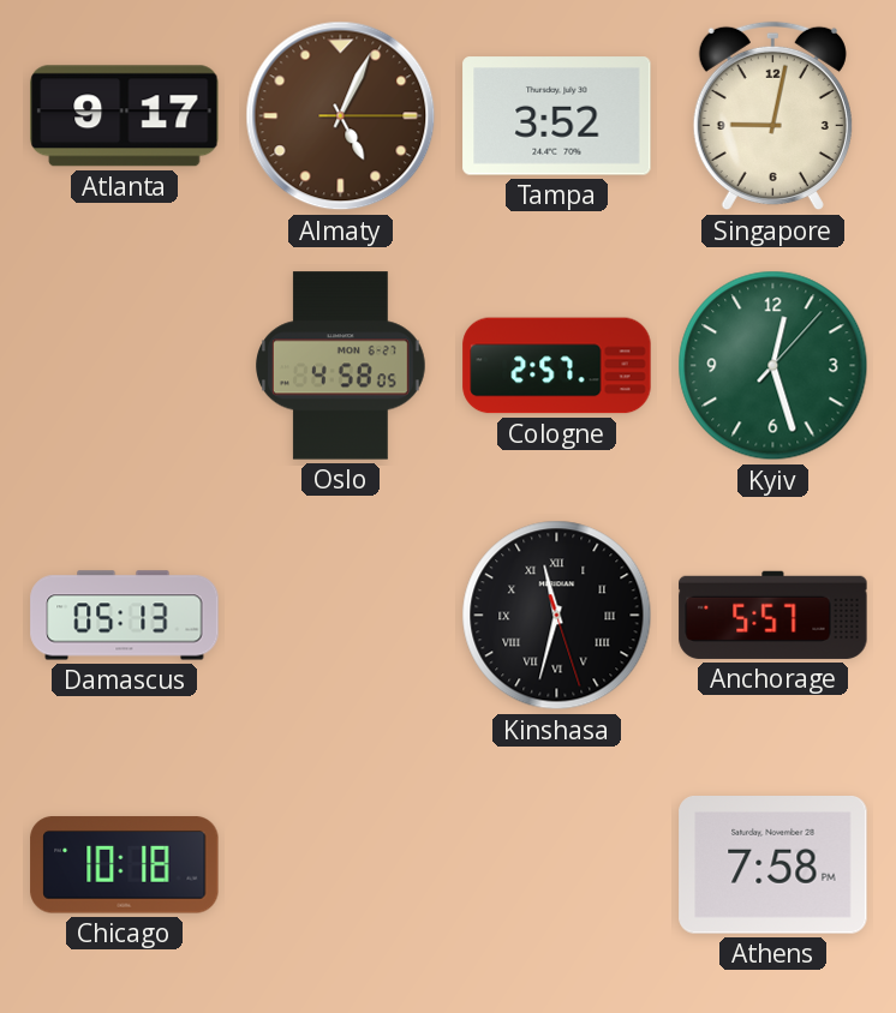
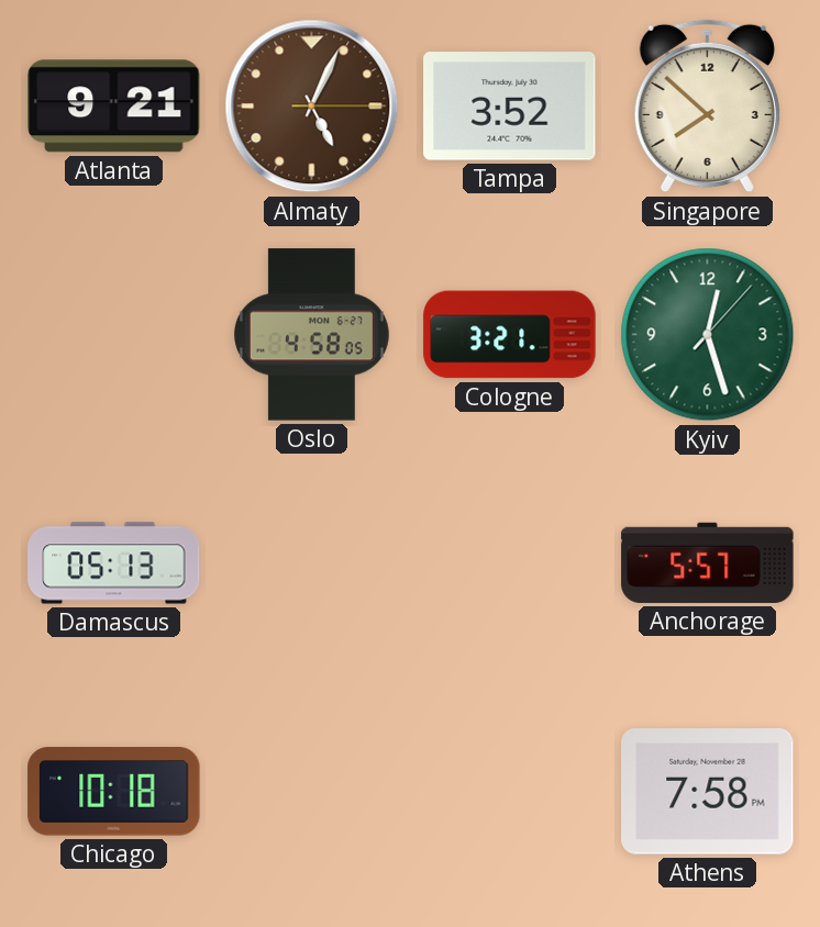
Atlanta: 9:17 -> 9:21
Singapore: 9:02 -> 7:52
Cologne: 2:57 -> 3:21
Kinshasa: 11:32 -> none
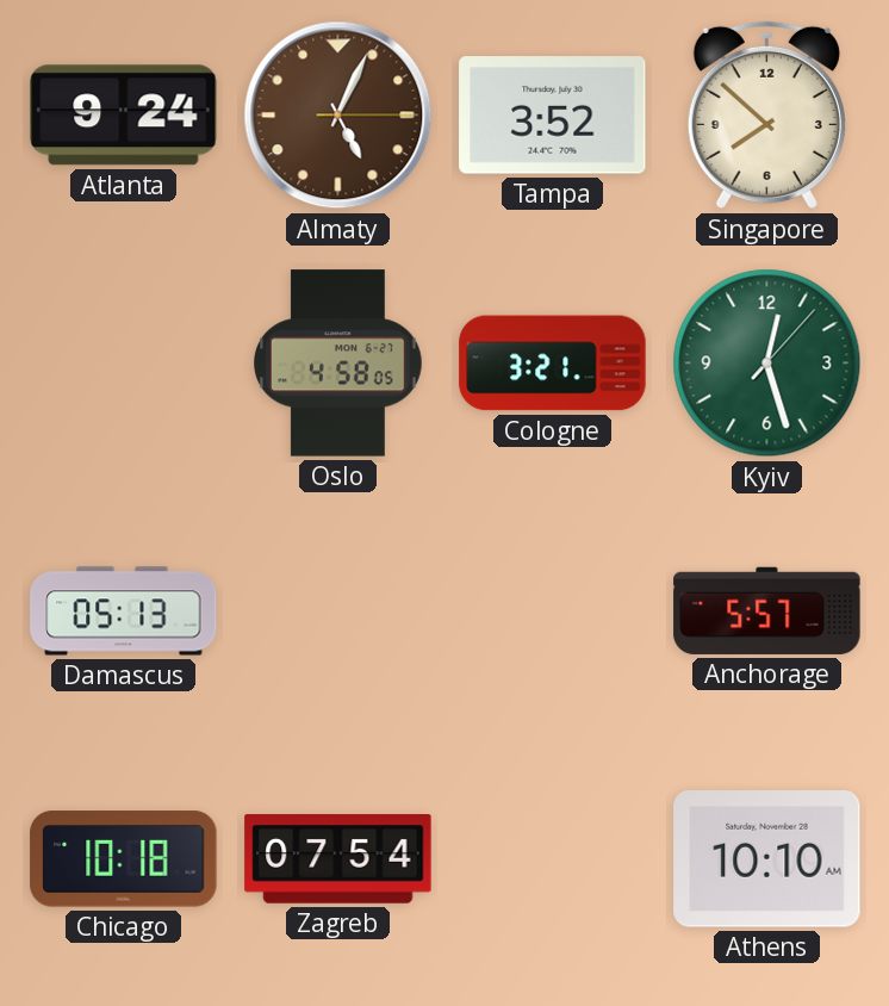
Atlanta: 9:21 -> 9:24
Zagreb: none -> 07:54
Athens: 7:58 -> 10:10
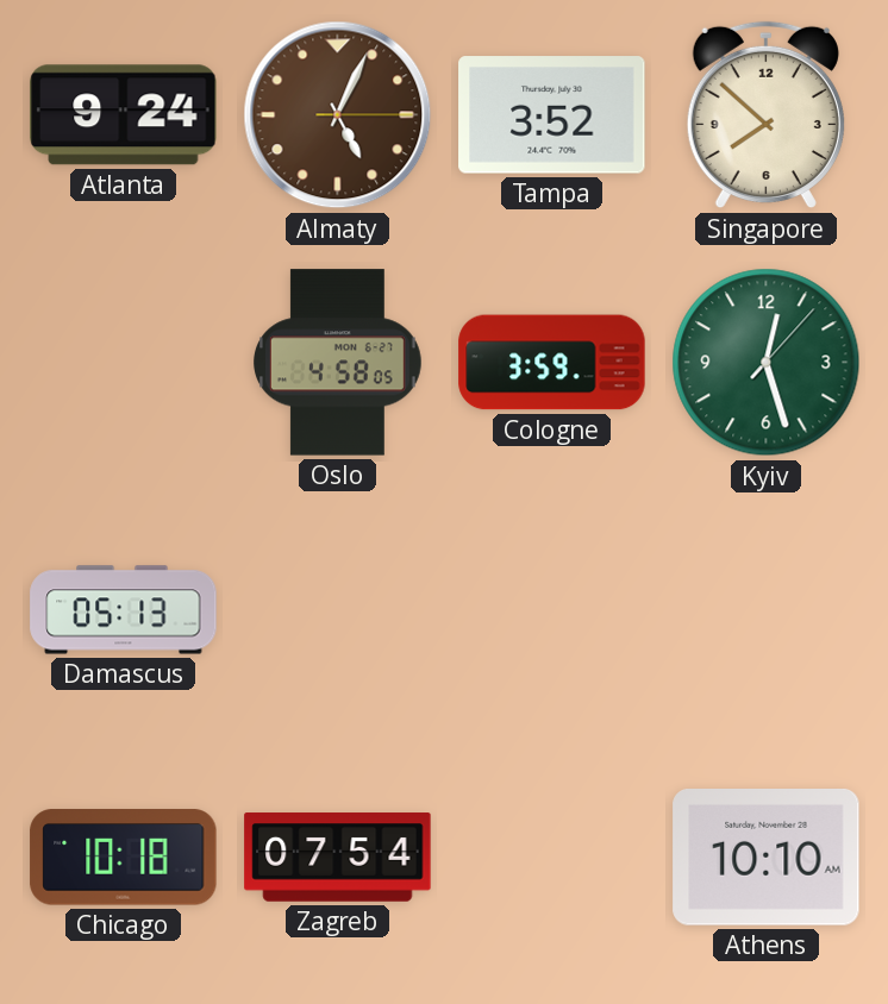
Cologne: 3:21 -> 3:59
Anchorage: 5:57 -> none
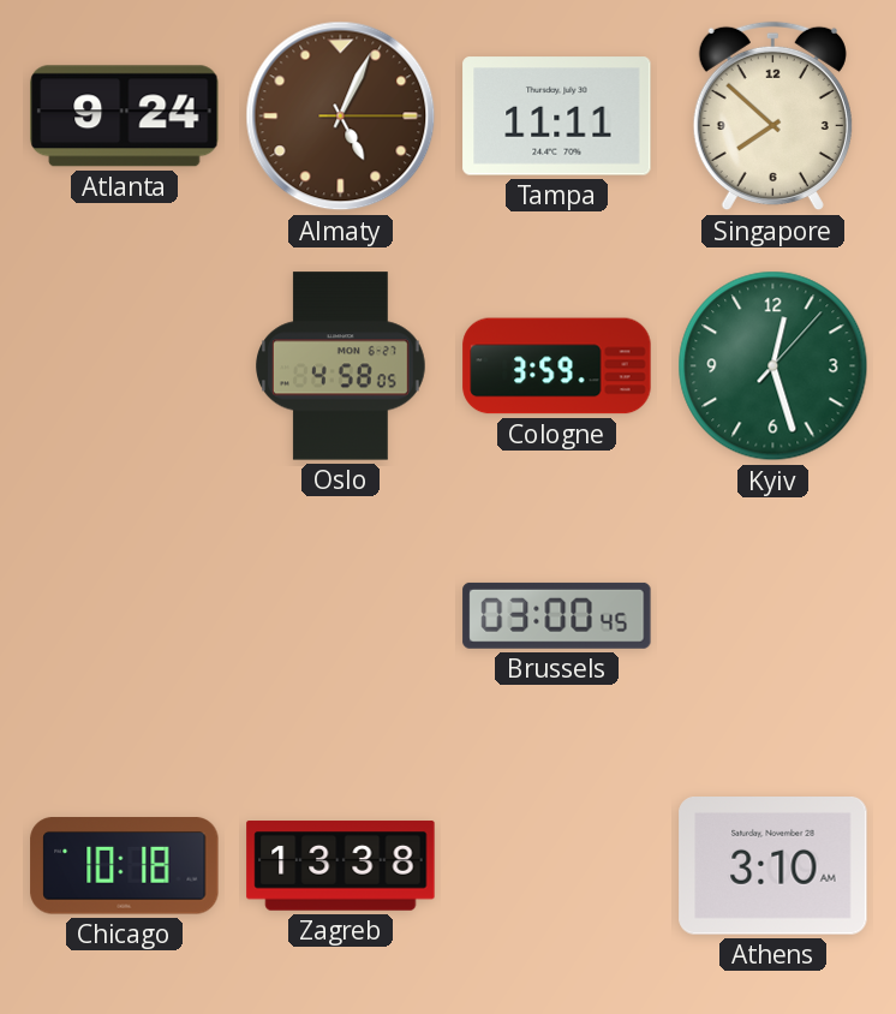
Tampa: 3:52 -> 11:11
Damascus: 05:13 -> none
Brussels: none -> 03:00
Zagreb: 07:54 -> 13:38
Athens: 10:10 -> 3:10
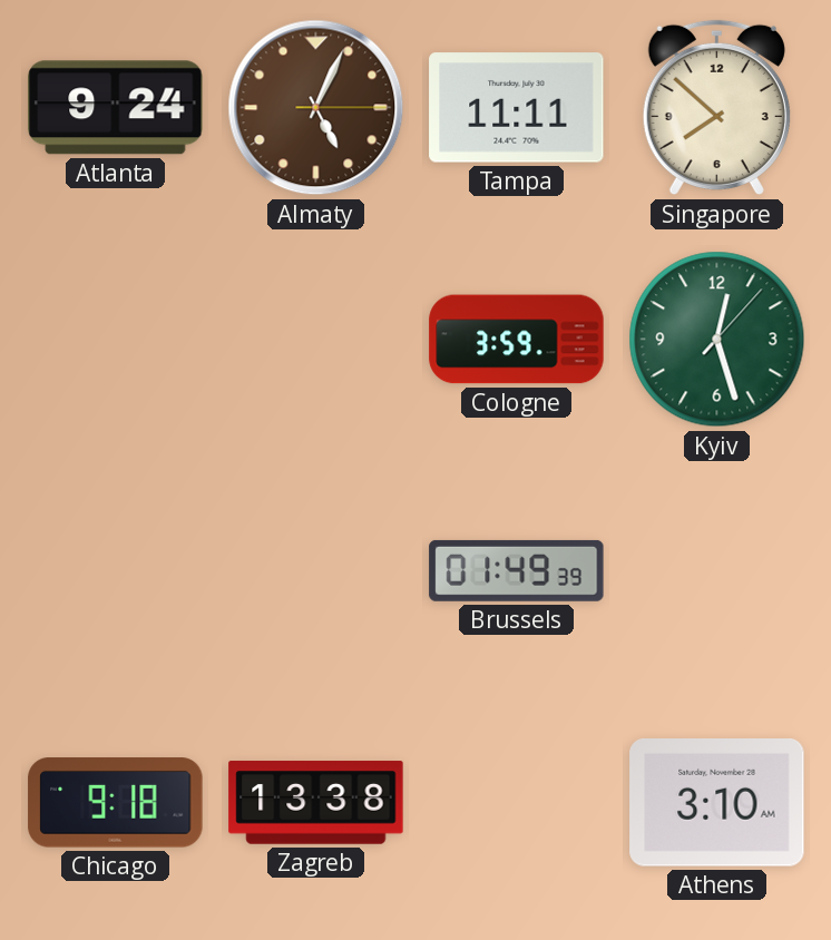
Oslo: 4:58 -> none
Brussels: 03:00 -> 01:49
Chicago: 10:18 -> 9:18
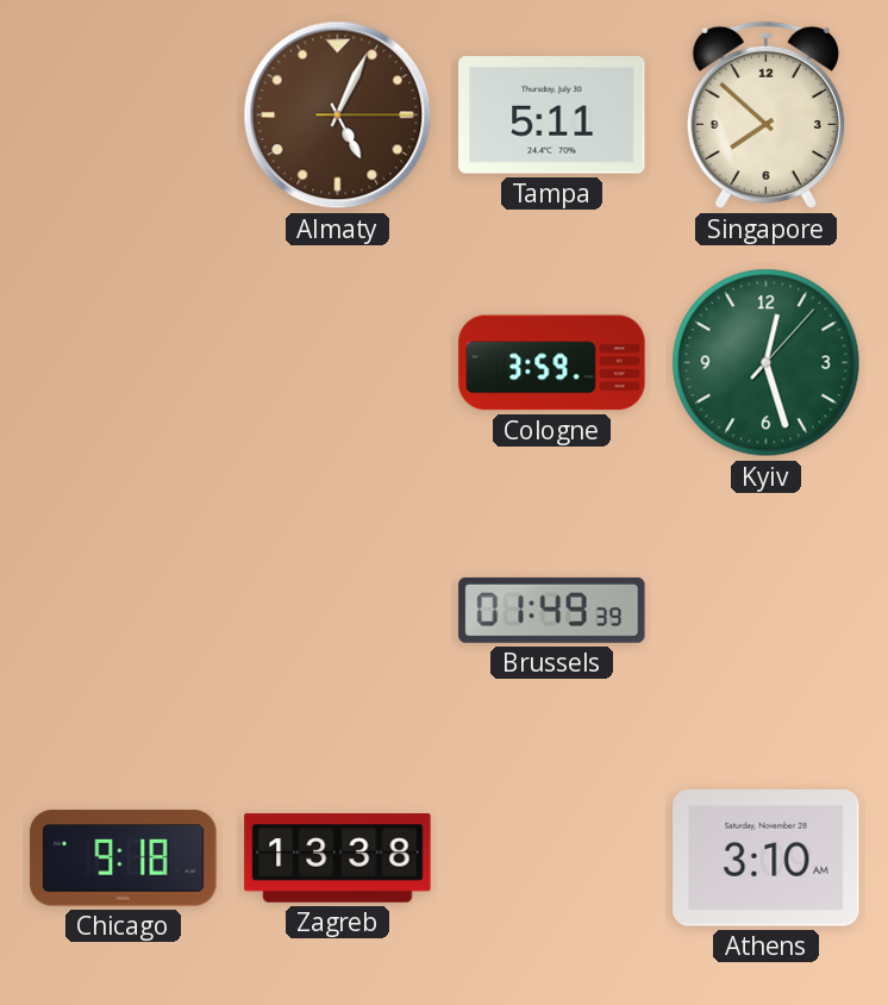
Atlanta: 9:24 -> none
Tampa: 11:11 -> 5:11
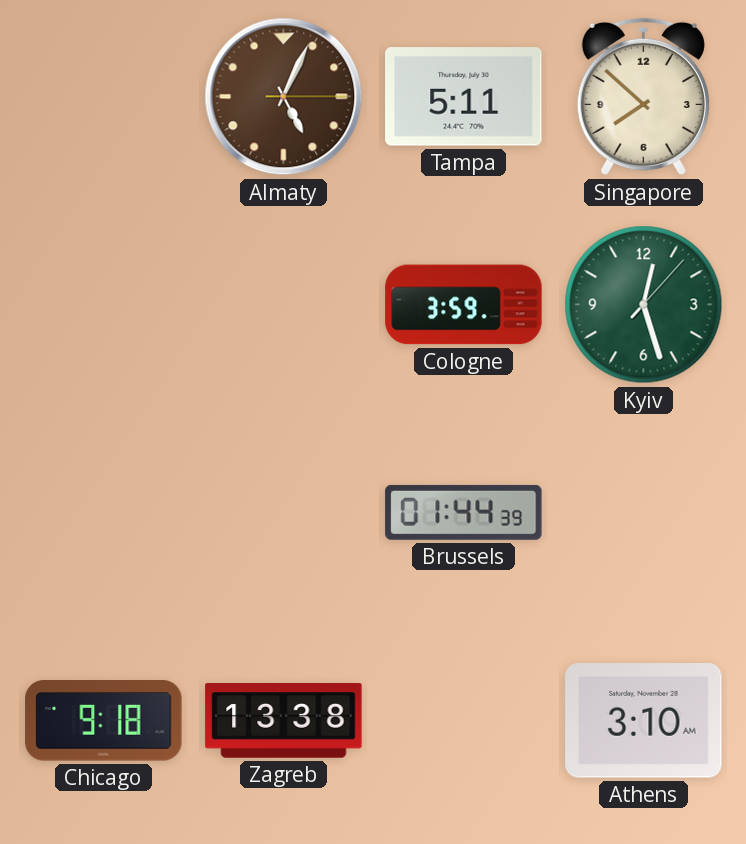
Brussels: 01:49 -> 01:44
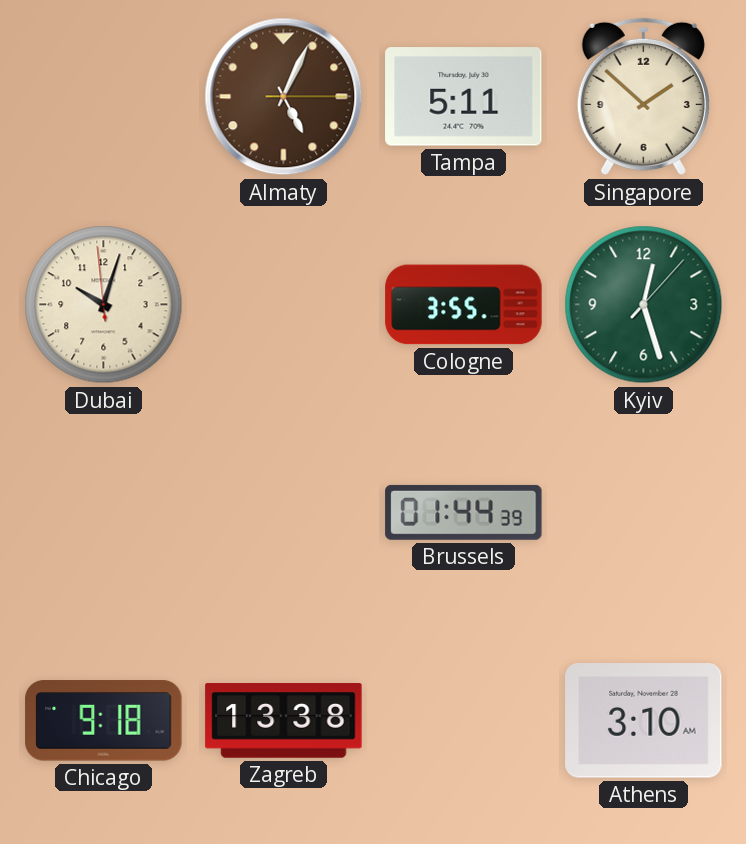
Singapore: 7:52 -> 1:52
Dubai: none -> 10:02
Cologne: 3:59 -> 3:55
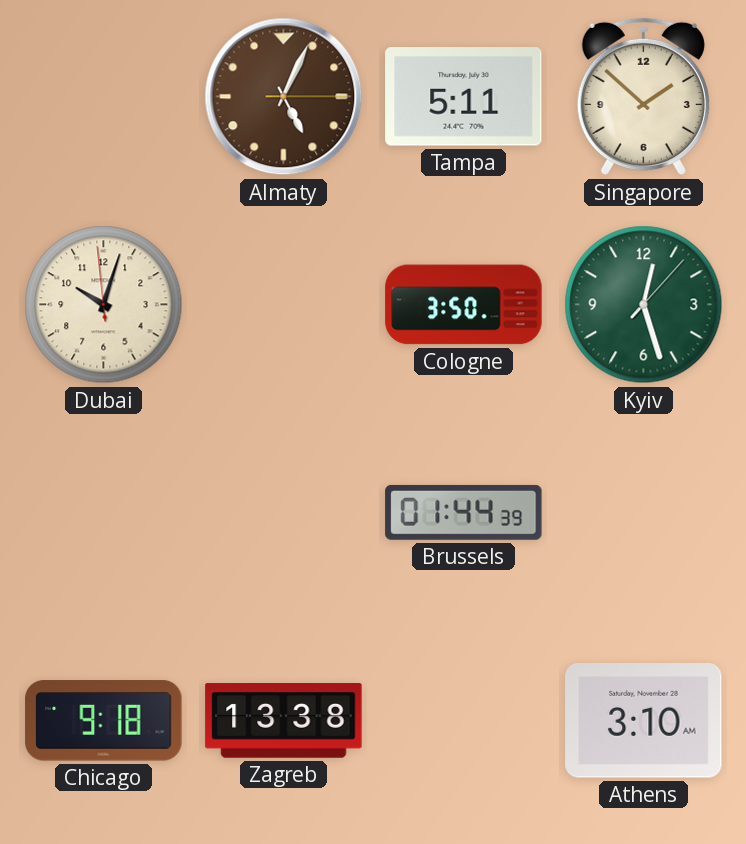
Cologne: 3:55 -> 3:50
